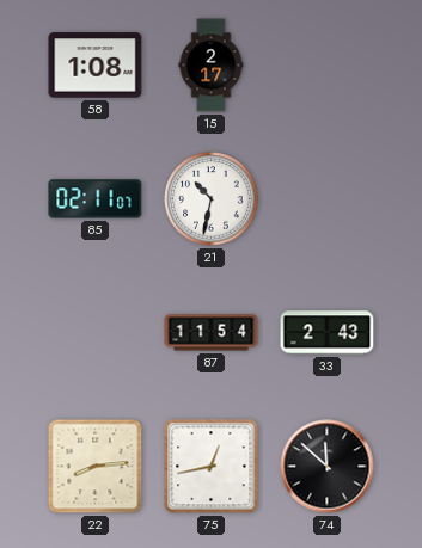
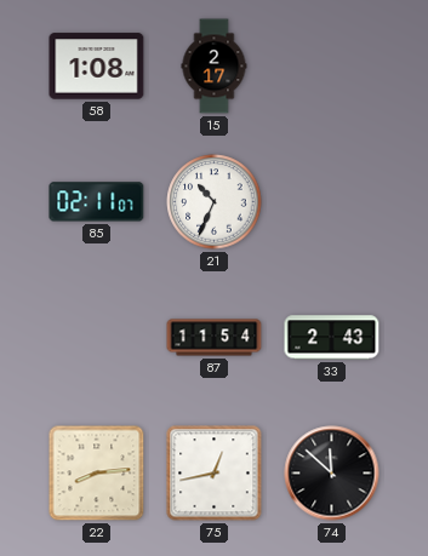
21: 10:32 -> 10:34
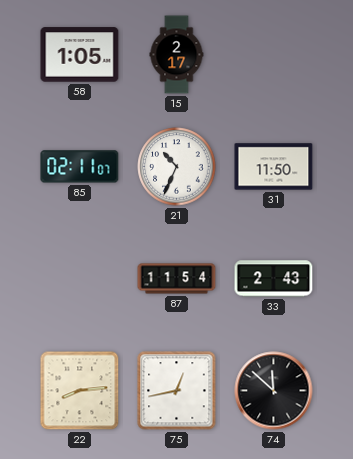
58: 1:08 -> 1:05
31: none -> 11:50
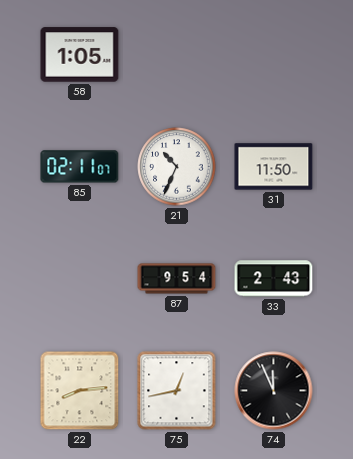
15: 2:17 -> none
87: 11:54 -> 9:54
74: 11:52 -> 11:56
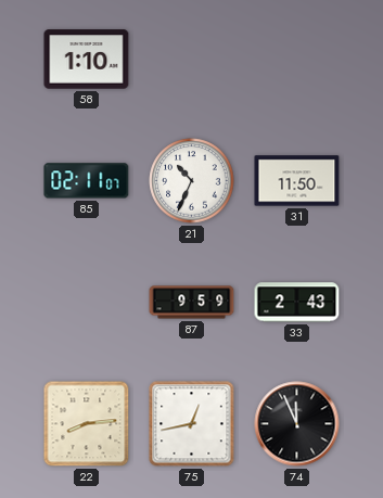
58: 1:05 -> 1:10
87: 9:54 -> 9:59
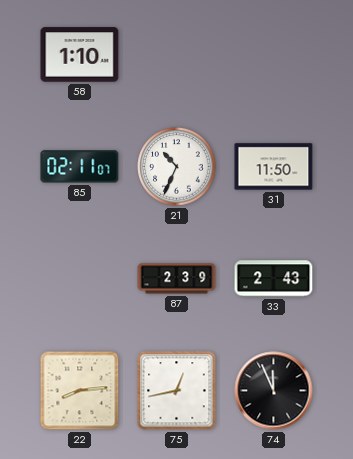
87: 9:59 -> 2:39
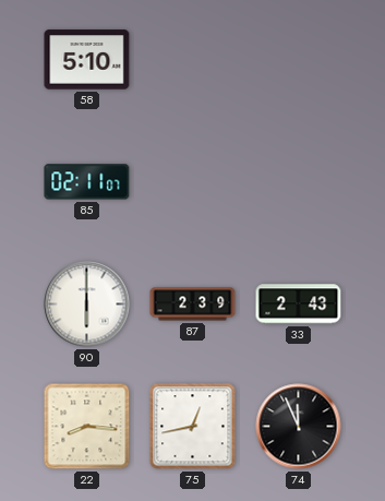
58: 1:10 -> 5:10
21: 10:34 -> none
31: 11:50 -> none
90: none -> 6:00
22: 8:14 -> 8:16
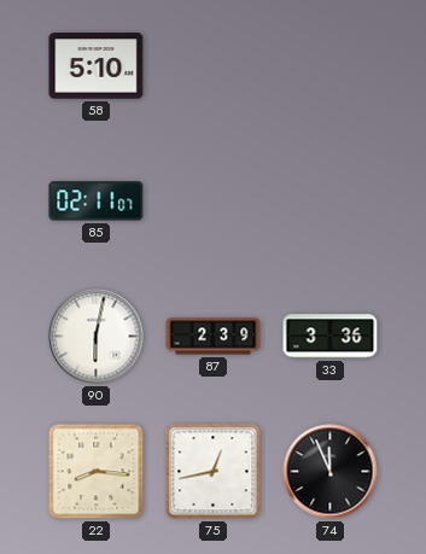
90: 6:00 -> 6:02
33: 2:43 -> 3:36
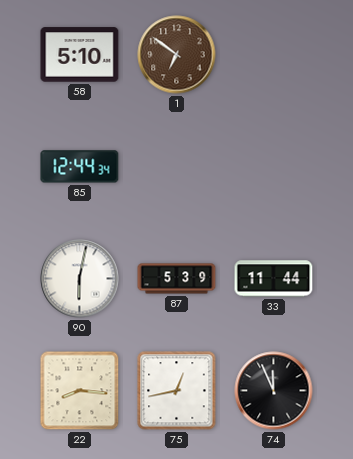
1: none -> 6:51
85: 02:11 -> 12:44
87: 2:39 -> 5:39
33: 3:36 -> 11:44
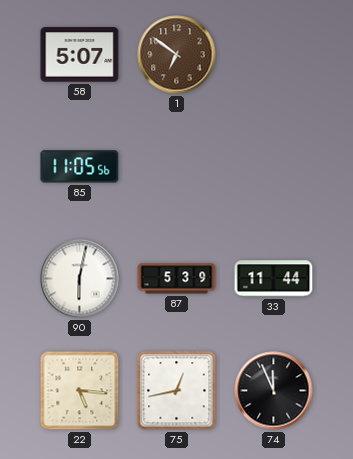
58: 5:10 -> 5:07
85: 12:44 -> 11:05
22: 8:16 -> 5:16
